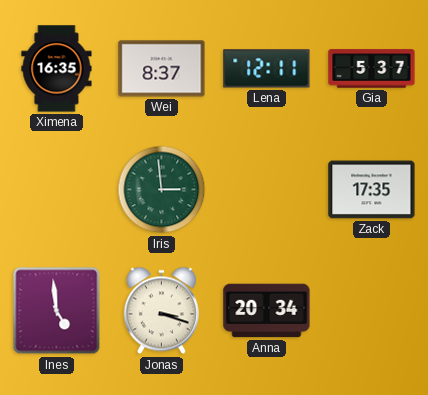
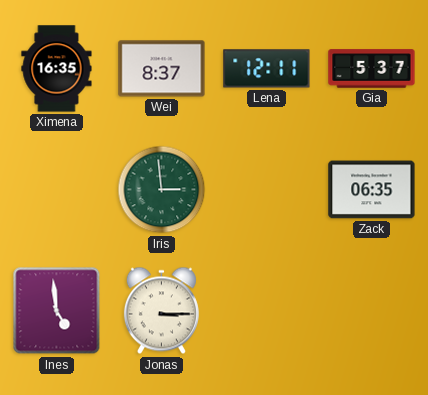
Zack: 17:35 -> 06:35
Jonas: 3:18 -> 3:15
Anna: 20:34 -> none
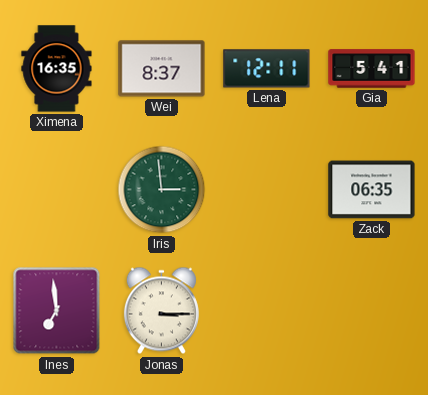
Gia: 5:37 -> 5:41
Ines: 4:59 -> 6:59
